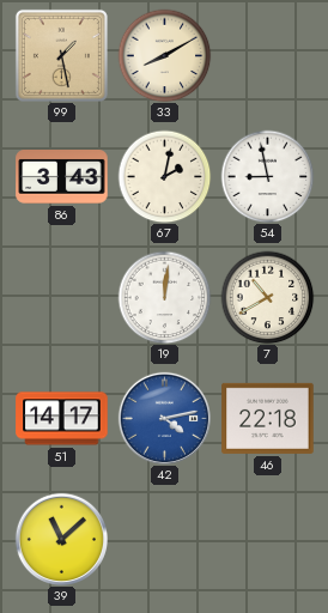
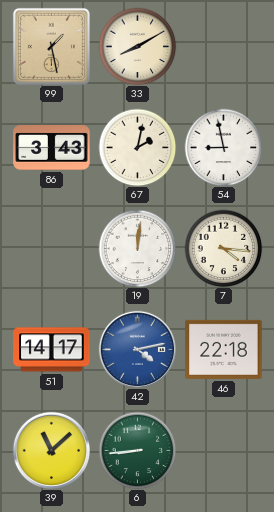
7: 10:40 -> 4:16
6: none -> 8:44
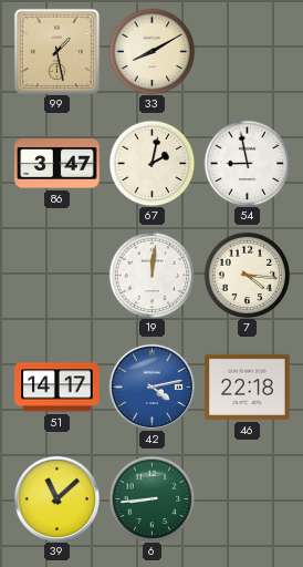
86: 3:43 -> 3:47
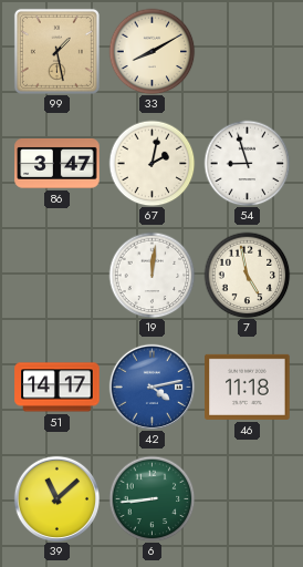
54: 8:58 -> 8:57
7: 4:16 -> 4:58
46: 22:18 -> 11:18
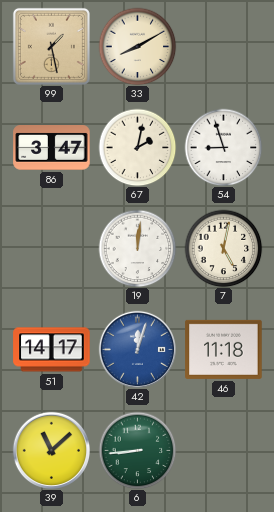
7: 4:58 -> 5:02
42: 4:13 -> 12:03
